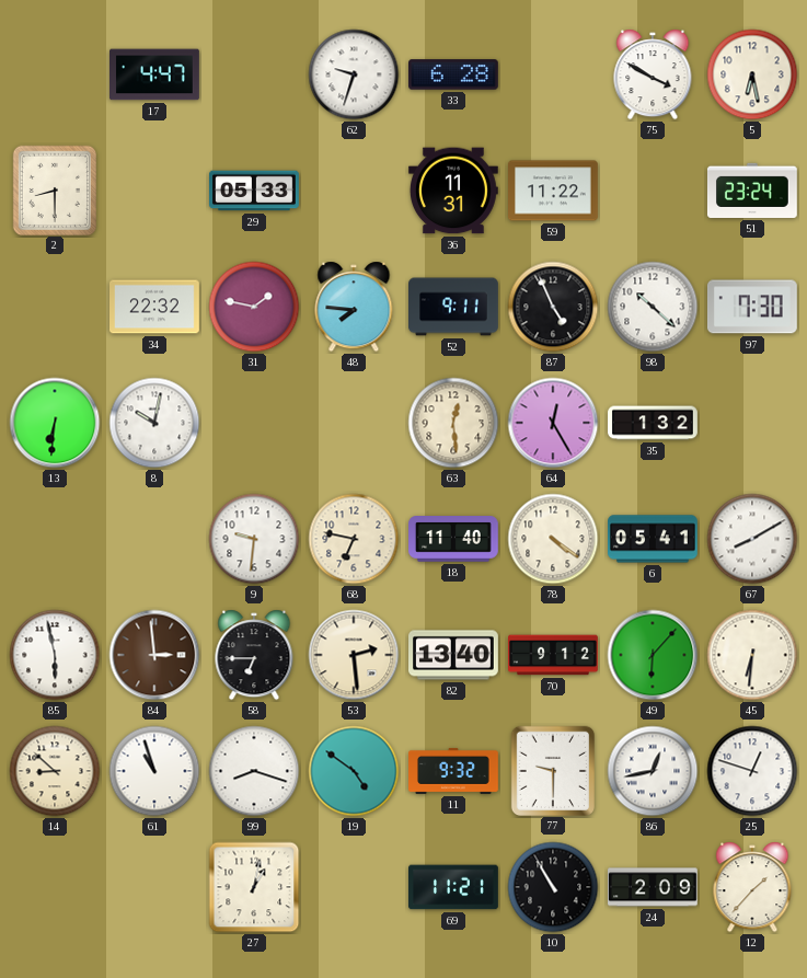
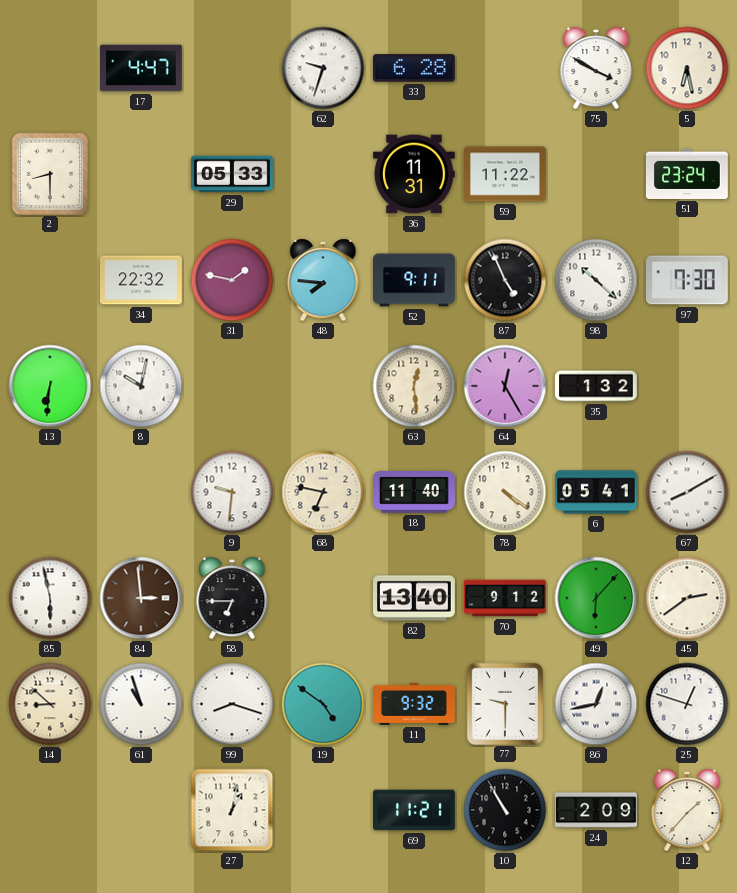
53: 2:29 -> none
45: 6:31 -> 2:39
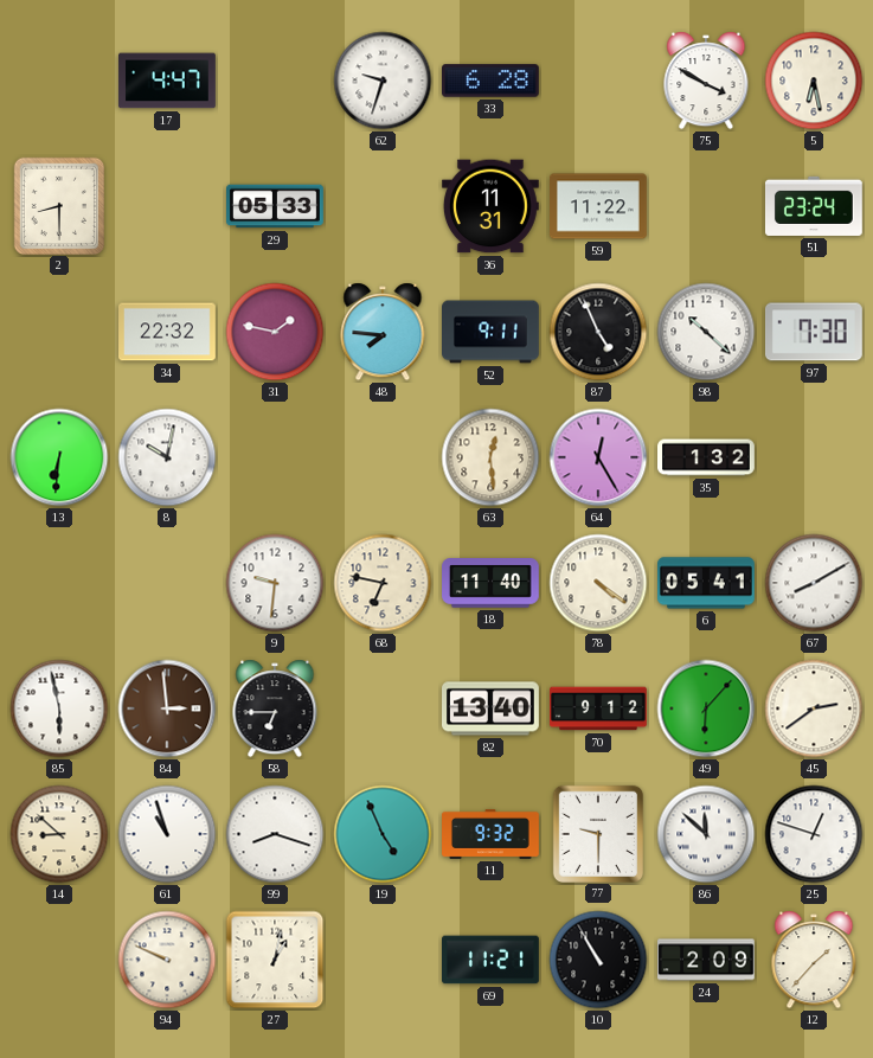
19: 4:51 -> 4:56
86: 12:43 -> 11:52
94: none -> 9:49
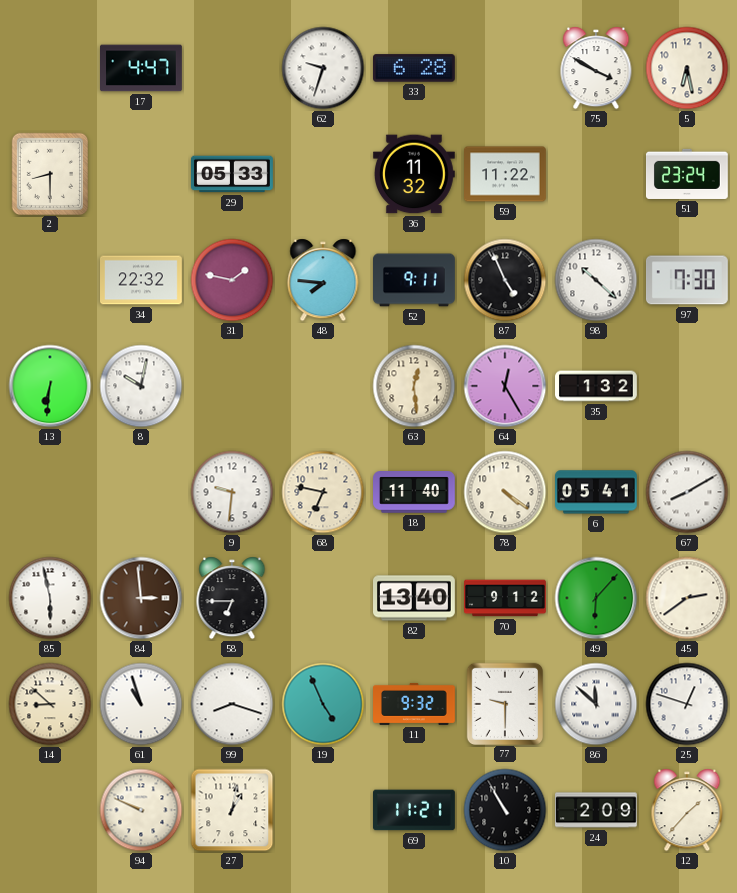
36: 11:31 -> 11:32
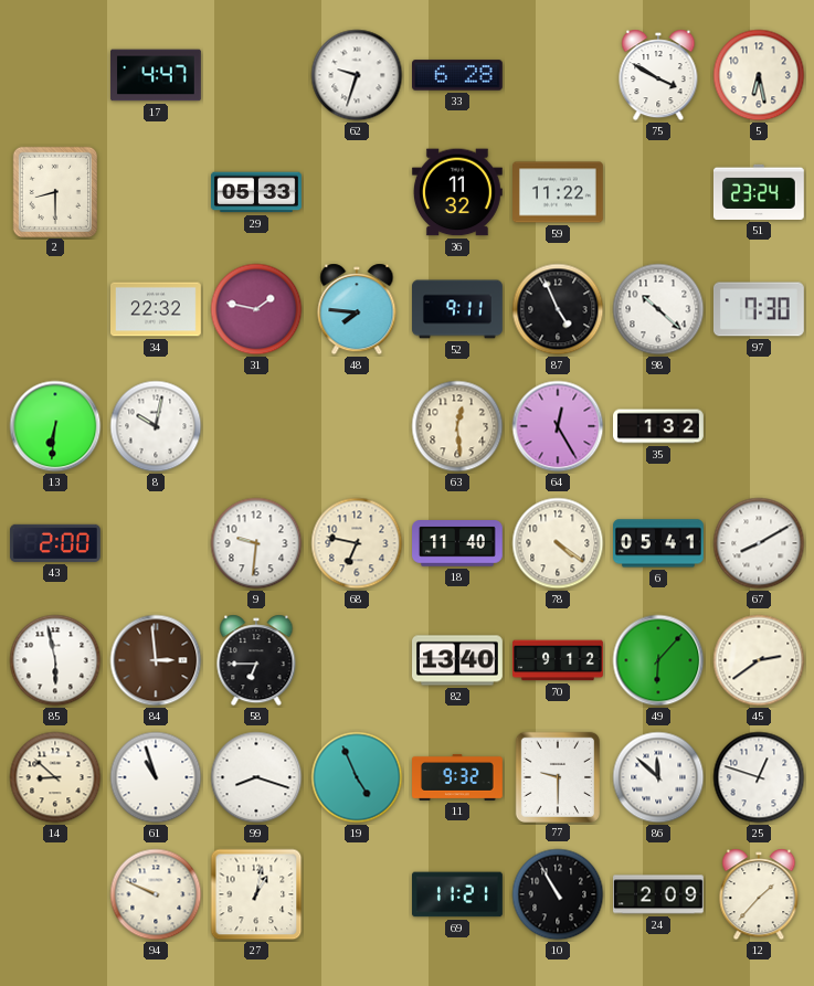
43: none -> 2:00
